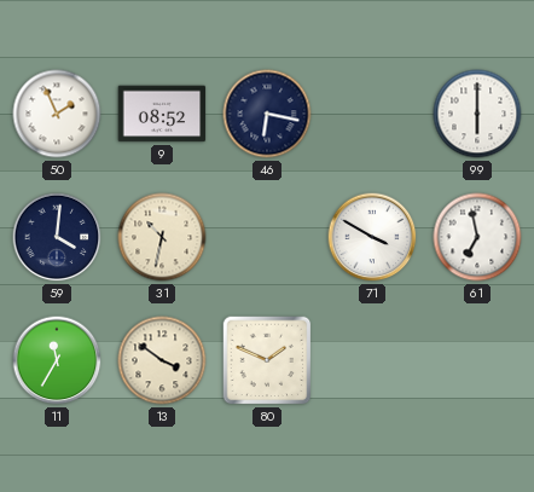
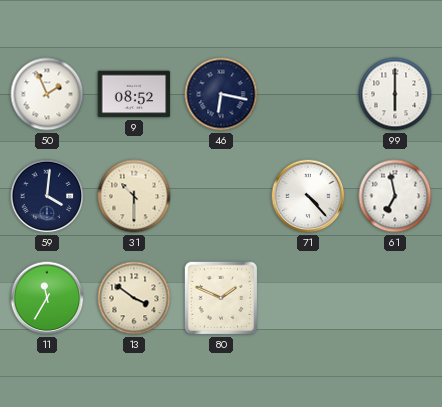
31: 10:32 -> 10:30
71: 3:50 -> 4:23
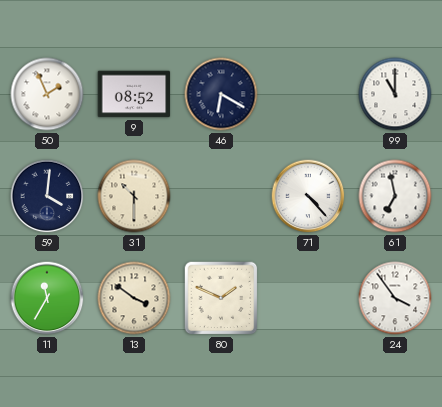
46: 6:17 -> 6:20
99: 6:00 -> 11:00
24: none -> 3:54
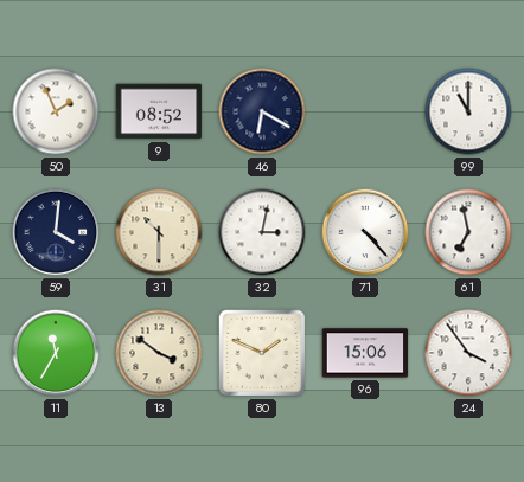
32: none -> 3:02
96: none -> 15:06
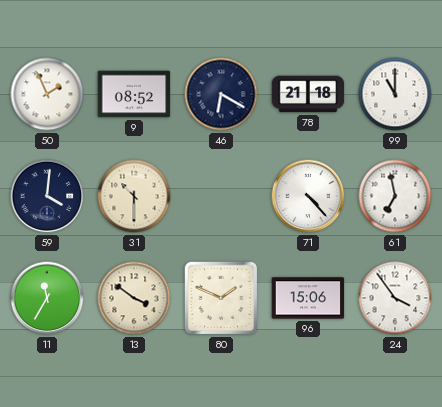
78: none -> 21:18
32: 3:02 -> none
